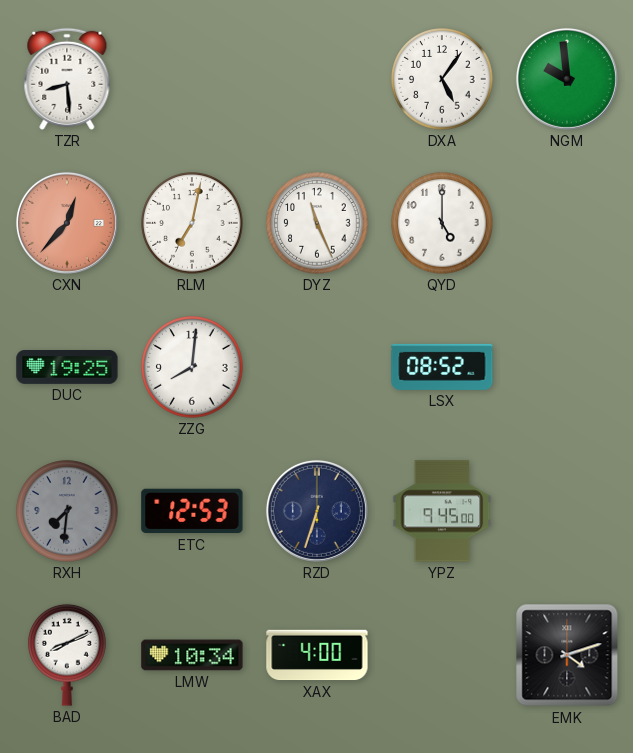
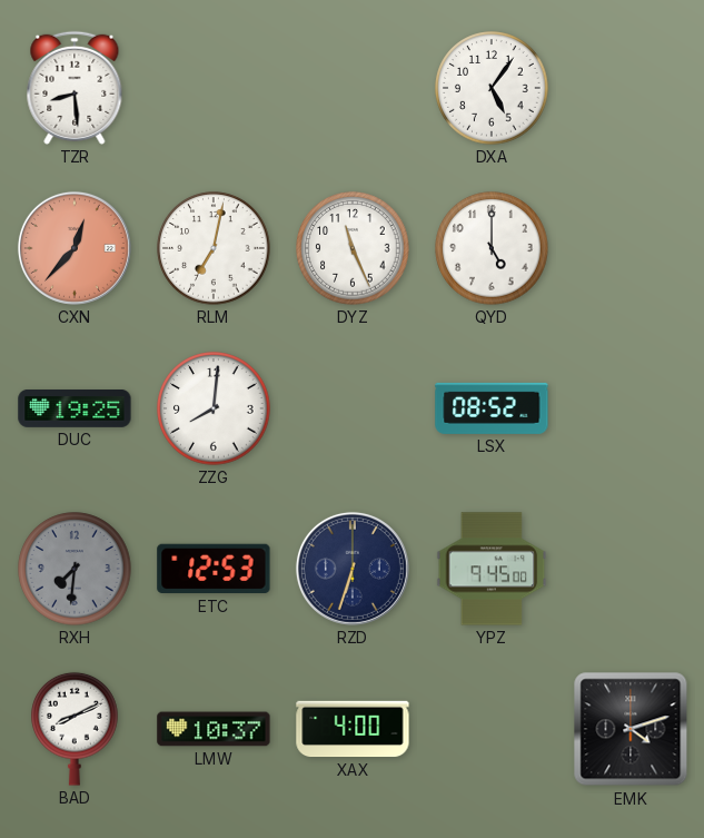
NGM: 9:59 -> none
LMW: 10:34 -> 10:37
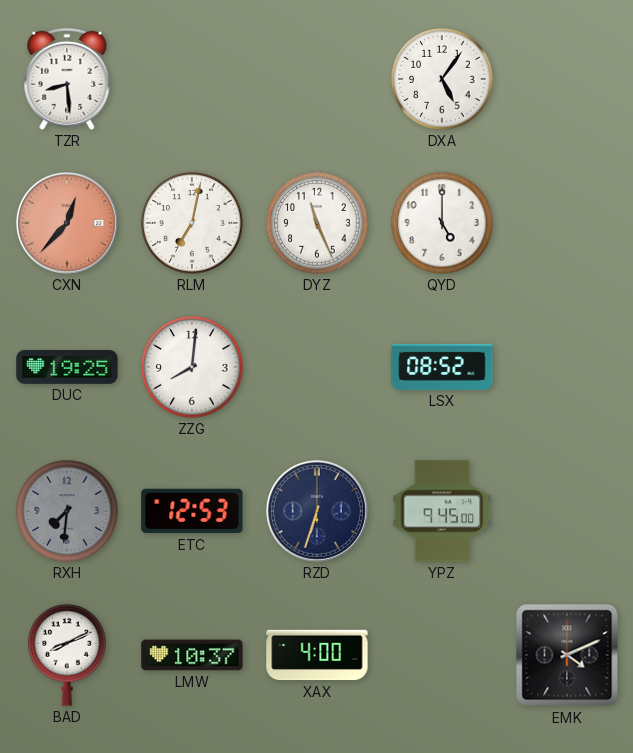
EMK: 4:12 -> 4:11
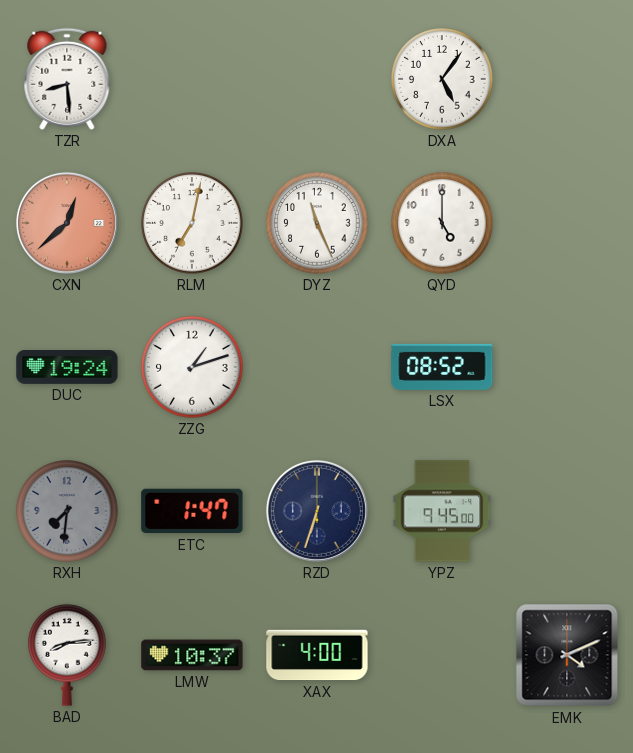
CXN: 12:37 -> 12:38
DUC: 19:25 -> 19:24
ZZG: 8:01 -> 1:12
ETC: 12:53 -> 1:47
BAD: 8:11 -> 8:14
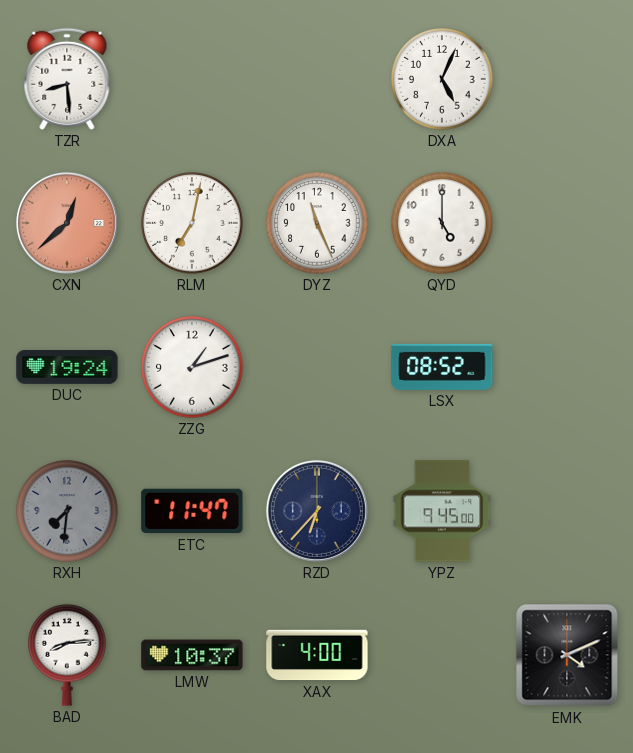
DXA: 5:06 -> 5:04
ETC: 1:47 -> 11:47
RZD: 6:33 -> 6:37
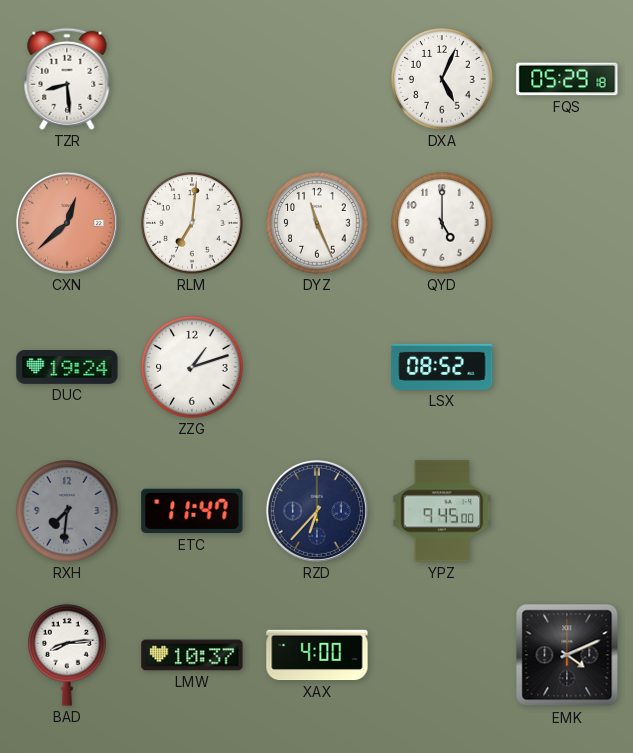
FQS: none -> 05:29
RLM: 7:02 -> 7:01
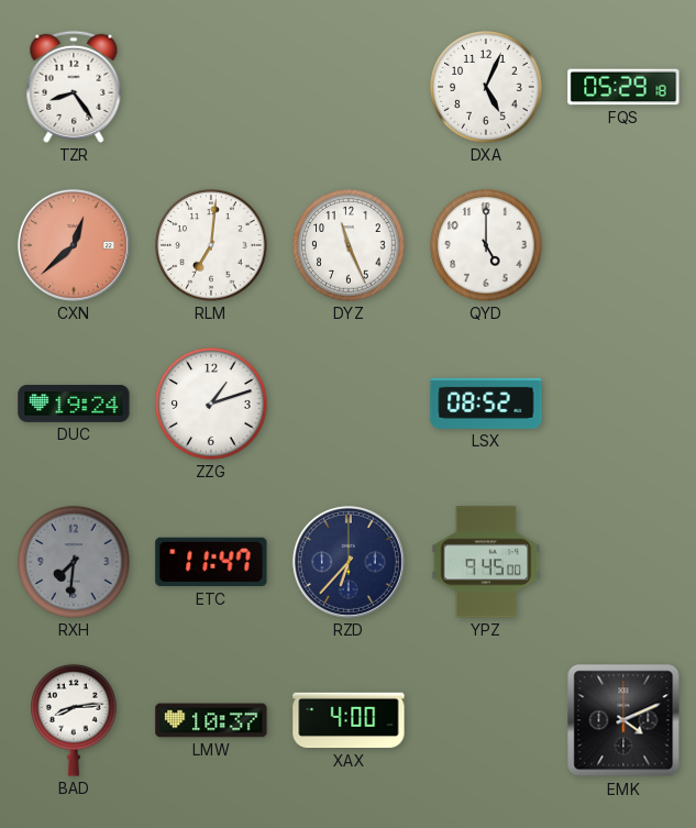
TZR: 8:29 -> 8:24
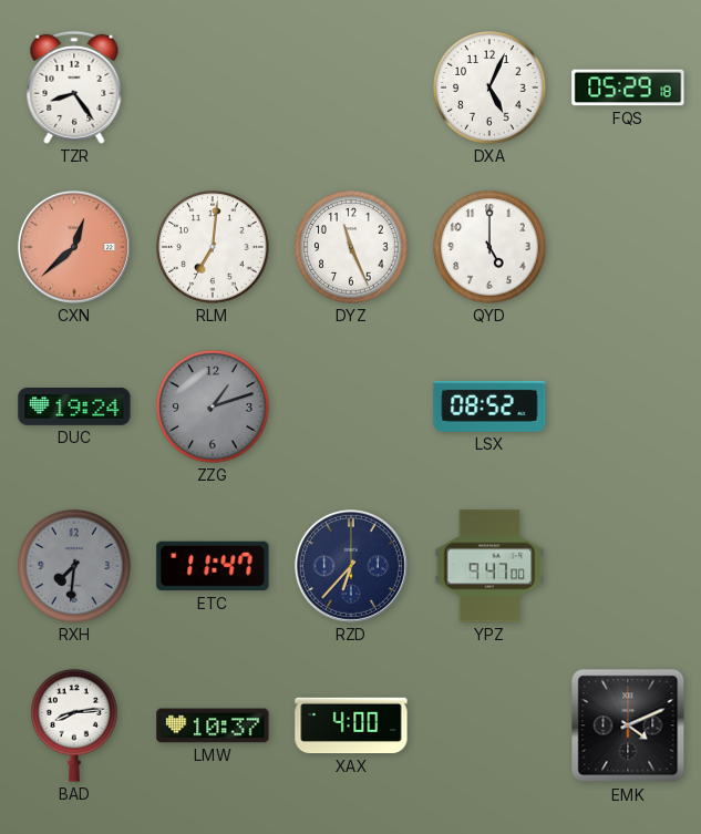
ZZG dial: white -> grey
YPZ: 9:45 -> 9:47
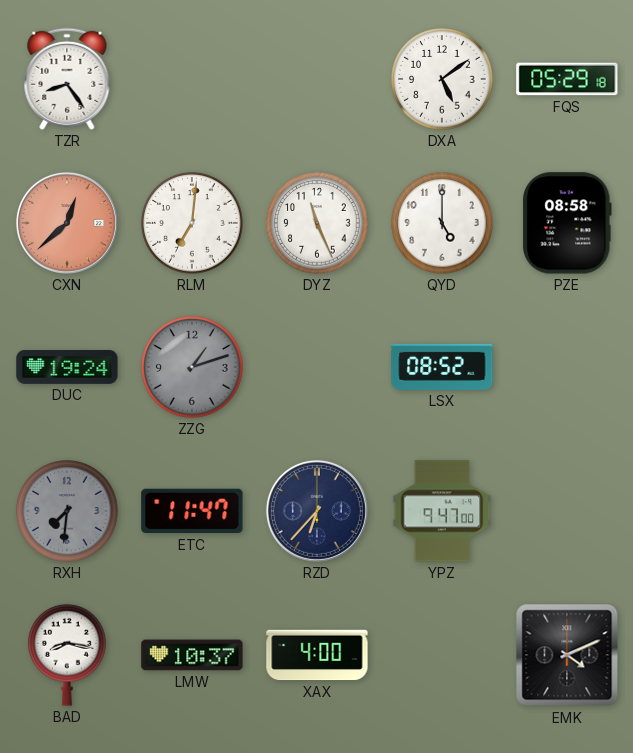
DXA: 5:04 -> 5:09
PZE: none -> 08:58
BAD: 8:14 -> 8:17
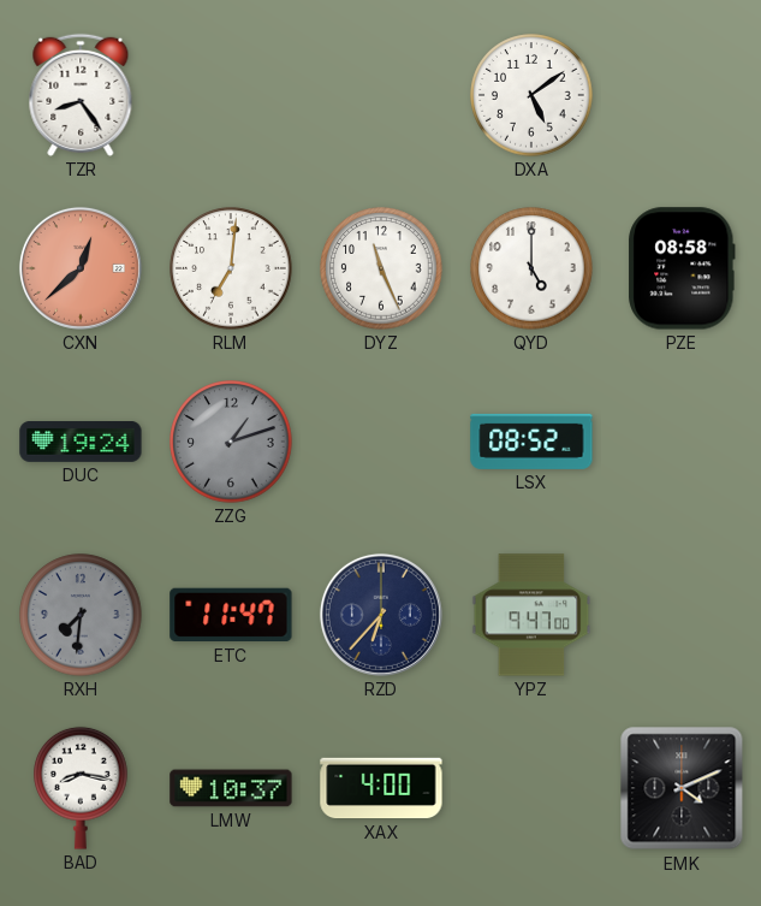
FQS: 05:29 -> none
